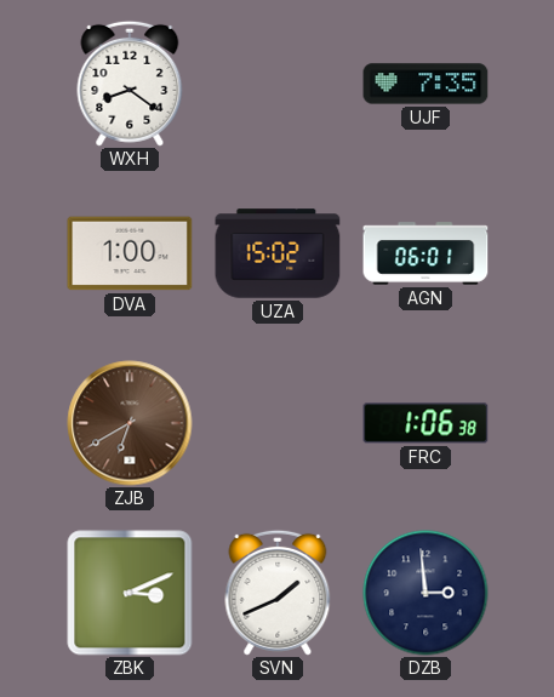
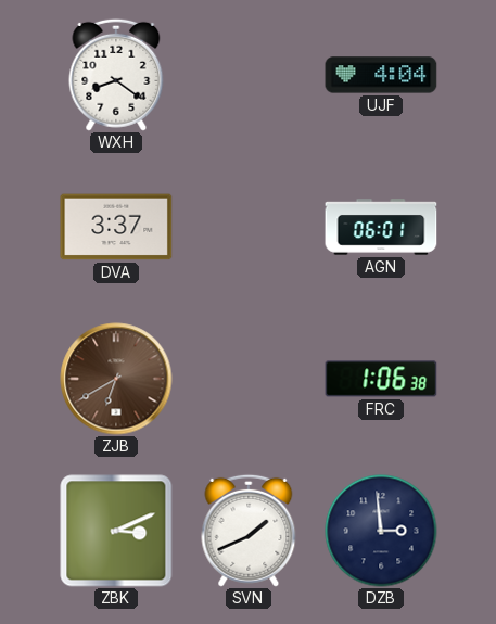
UJF: 7:35 -> 4:04
DVA: 1:00 -> 3:37
UZA: 15:02 -> none
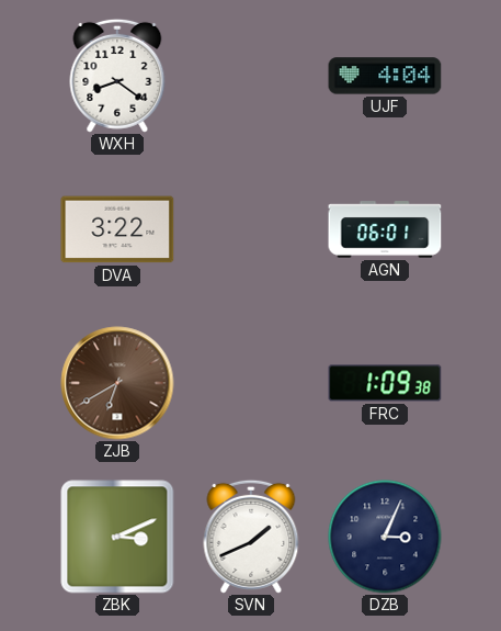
DVA: 3:37 -> 3:22
FRC: 1:06 -> 1:09
DZB: 2:59 -> 3:04
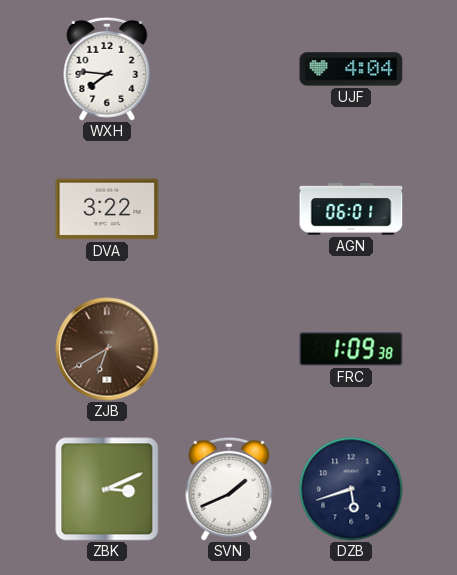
WXH: 8:21 -> 7:46
DZB: 3:04 -> 5:42
